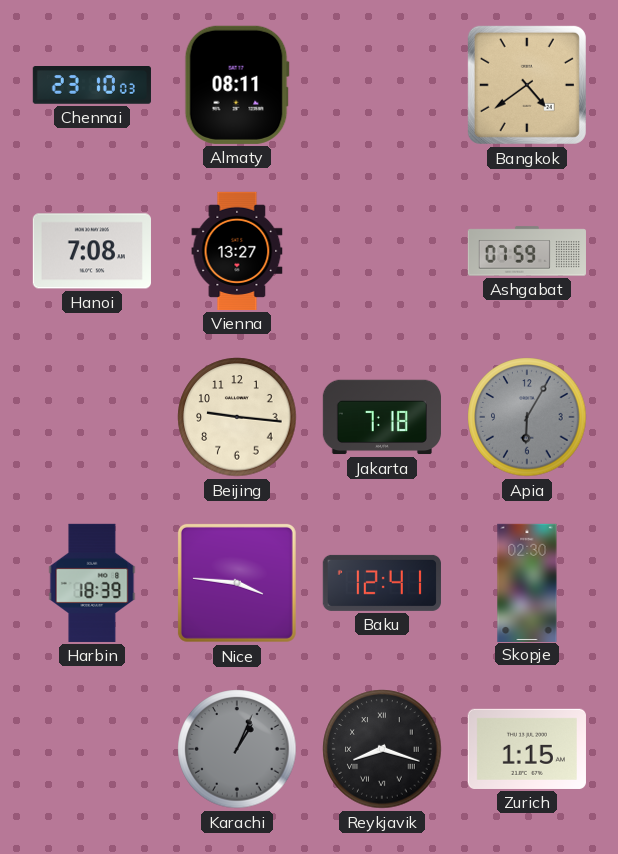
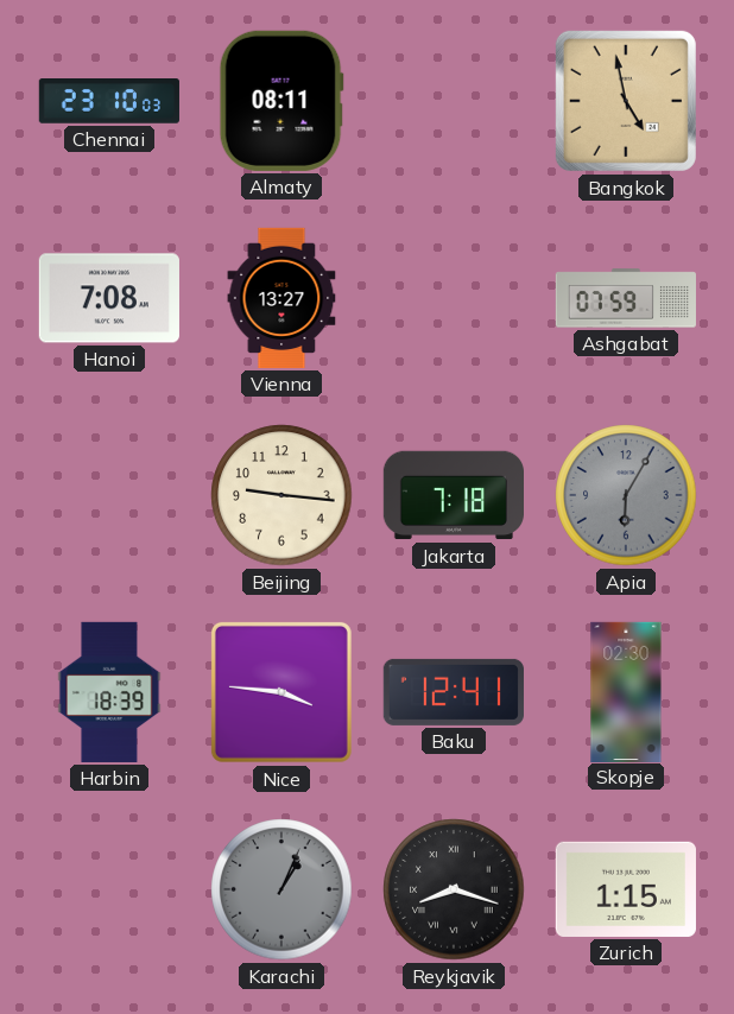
Bangkok: 4:39 -> 4:58
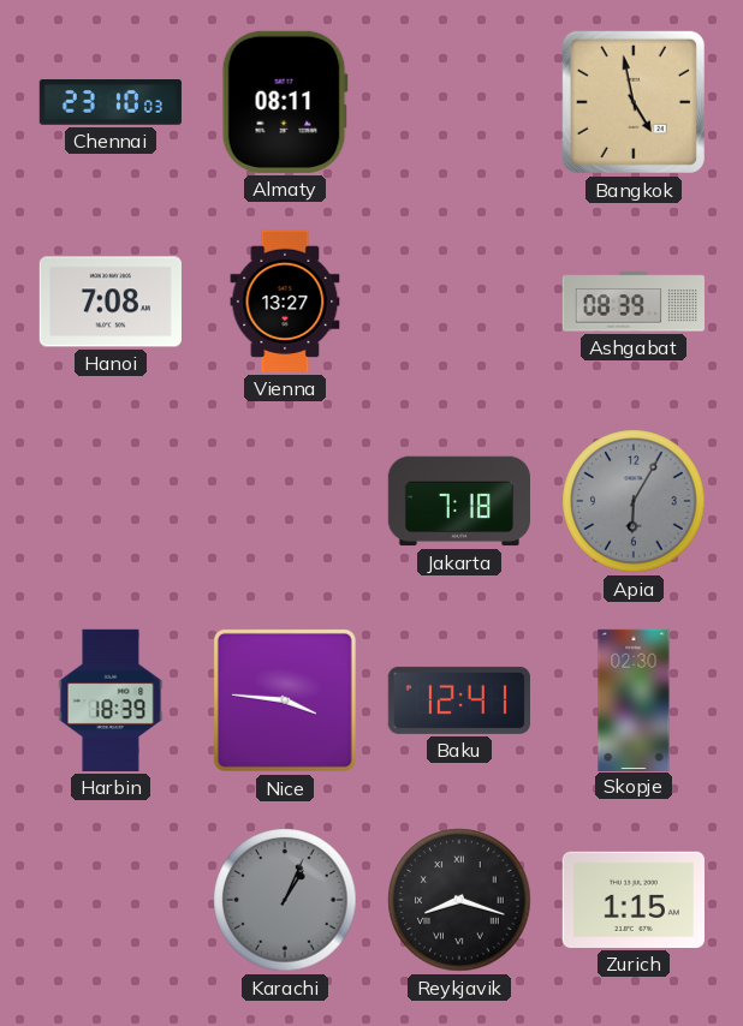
Ashgabat: 07:59 -> 08:39
Beijing: 9:16 -> none
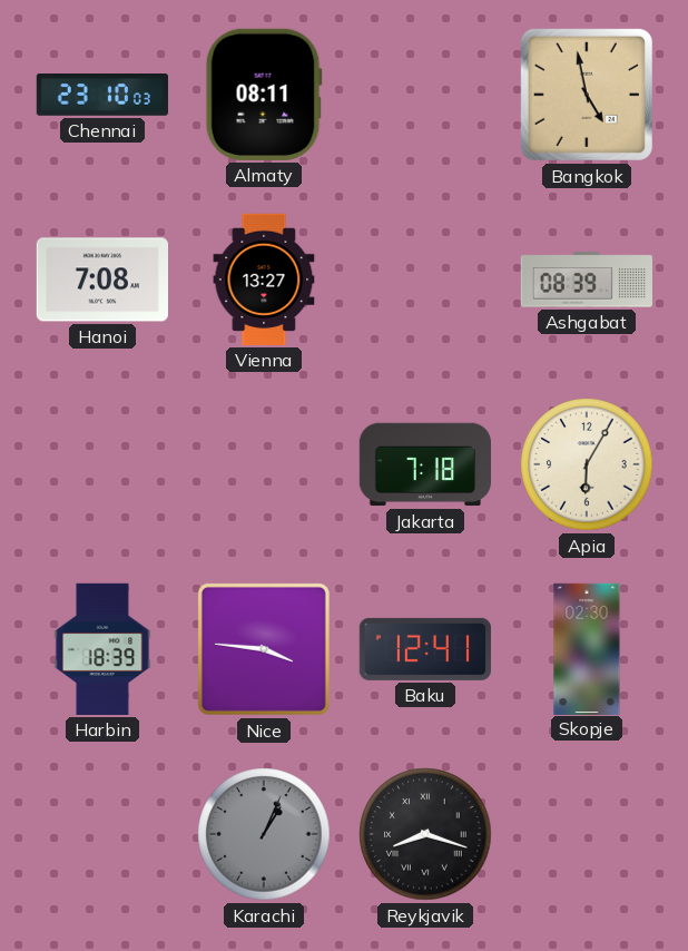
Apia dial: grey -> cream
Zurich: 1:15 -> none
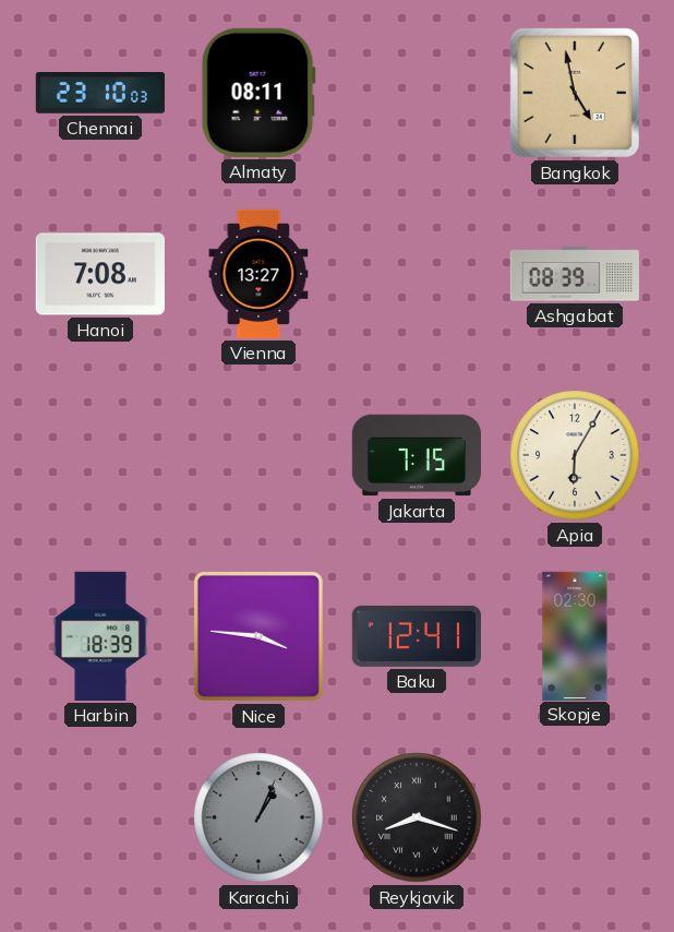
Jakarta: 7:18 -> 7:15
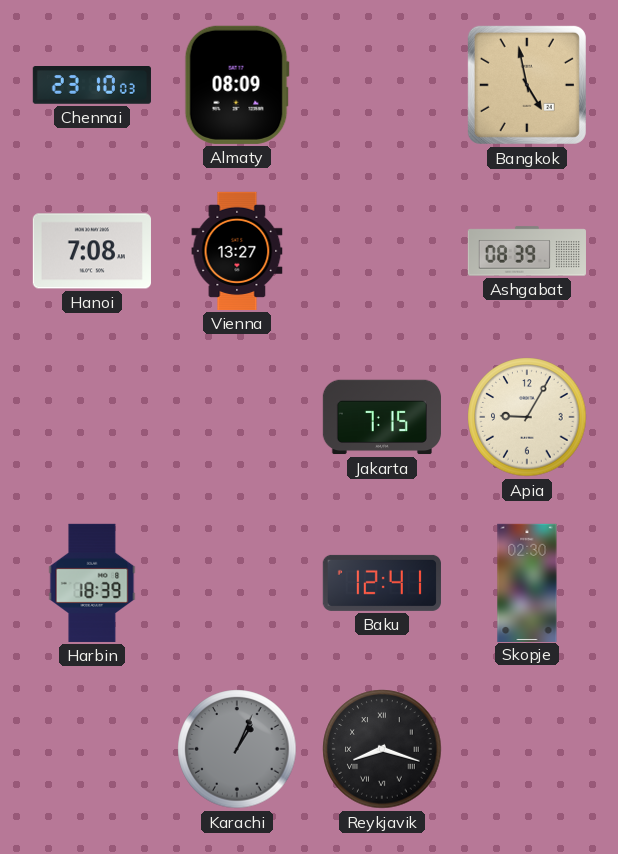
Almaty: 08:11 -> 08:09
Apia: 6:05 -> 9:05
Nice: 3:46 -> none
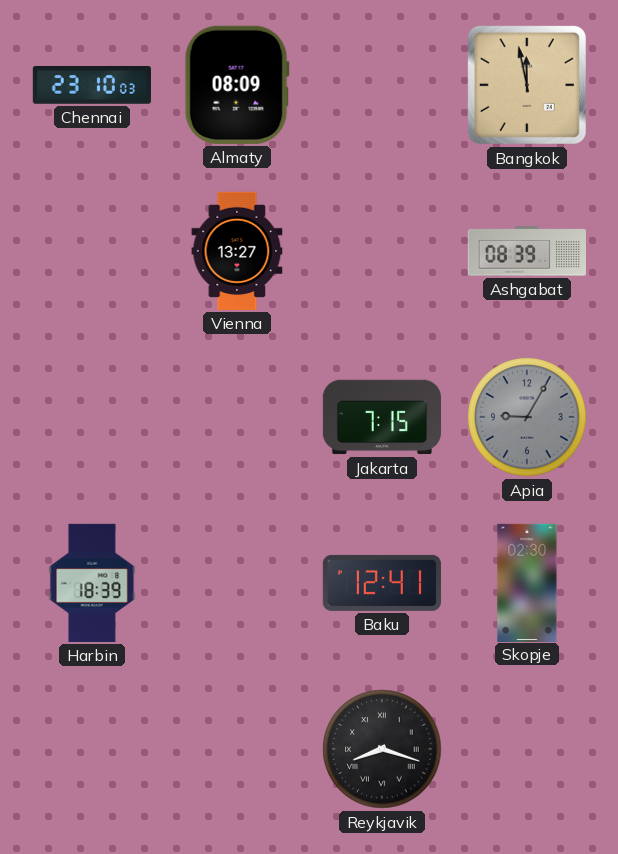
Bangkok: 4:58 -> 11:58
Hanoi: 7:08 -> none
Apia dial: cream -> grey
Karachi: 1:04 -> none
